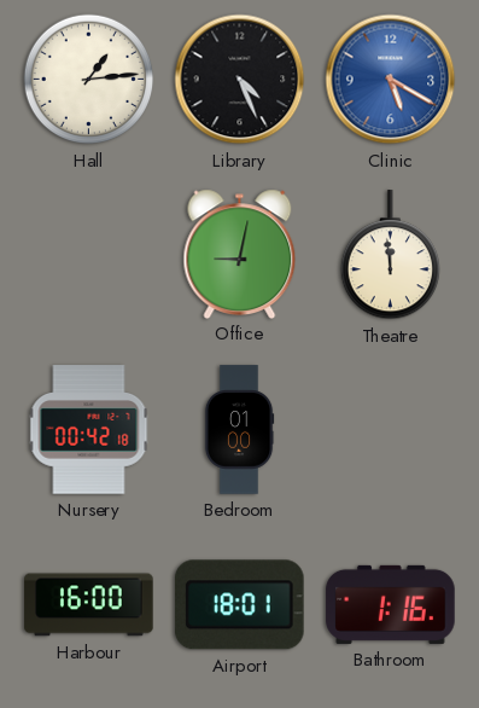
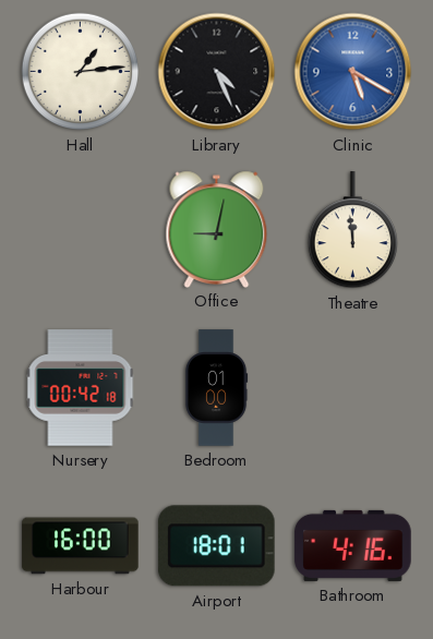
Bathroom: 1:16 -> 4:16
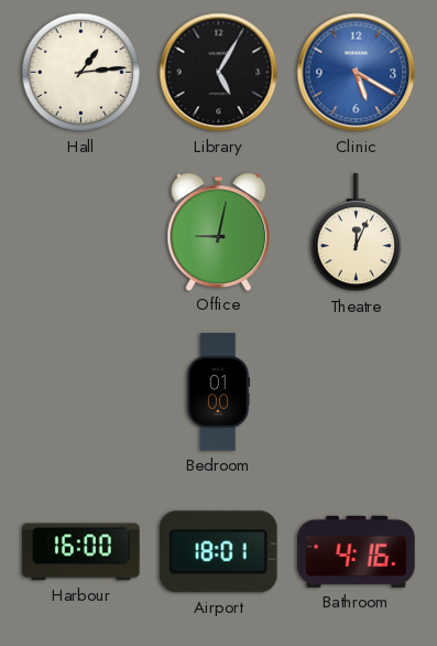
Library: 4:26 -> 5:05
Theatre: 11:59 -> 12:04
Nursery: 00:42 -> none
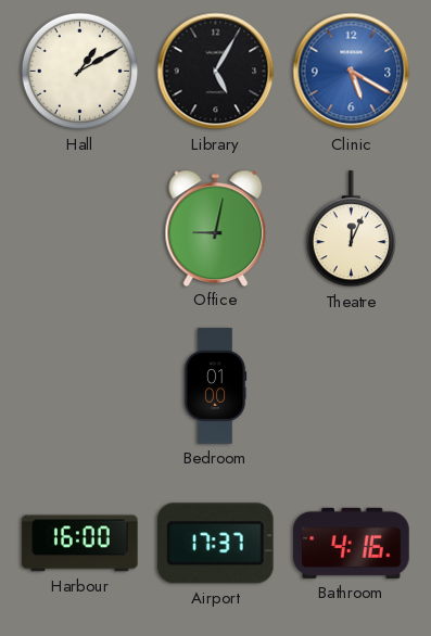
Hall: 1:14 -> 1:10
Airport: 18:01 -> 17:37
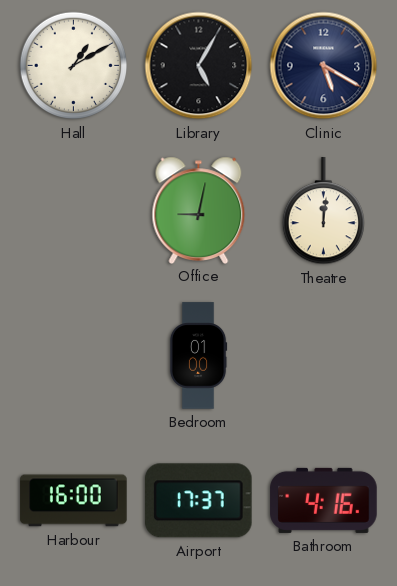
Clinic dial: blue -> navy
Theatre: 12:04 -> 12:01
